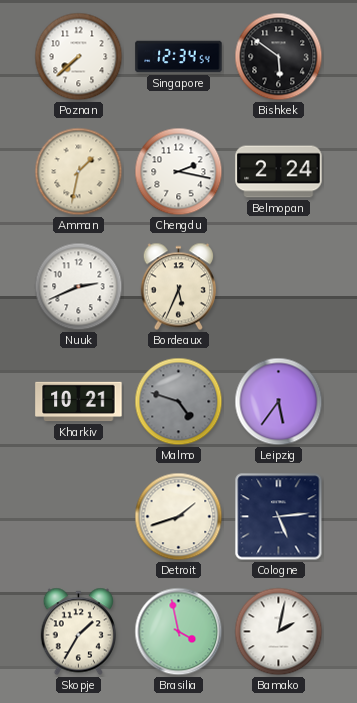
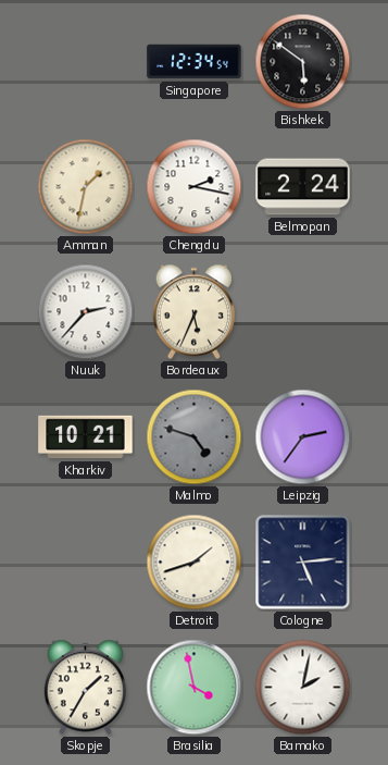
Poznan: 7:38 -> none
Nuuk: 2:41 -> 2:37
Leipzig: 5:36 -> 2:36
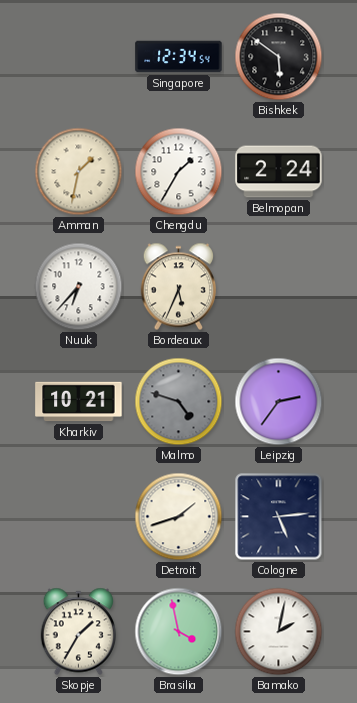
Chengdu: 2:17 -> 1:35
Nuuk: 2:37 -> 6:37
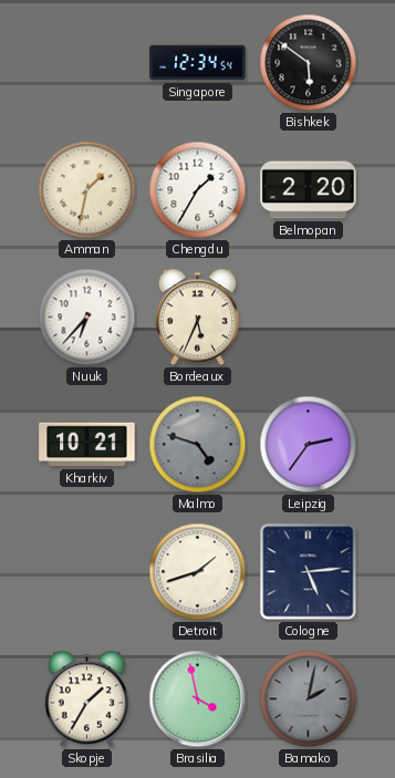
Belmopan: 2:24 -> 2:20
Bamako dial: white -> grey
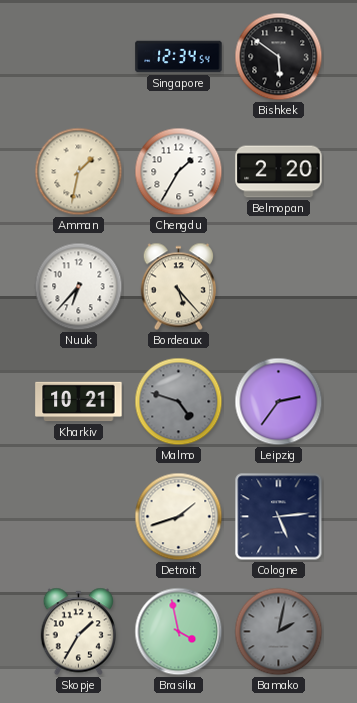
Bordeaux: 5:34 -> 5:23
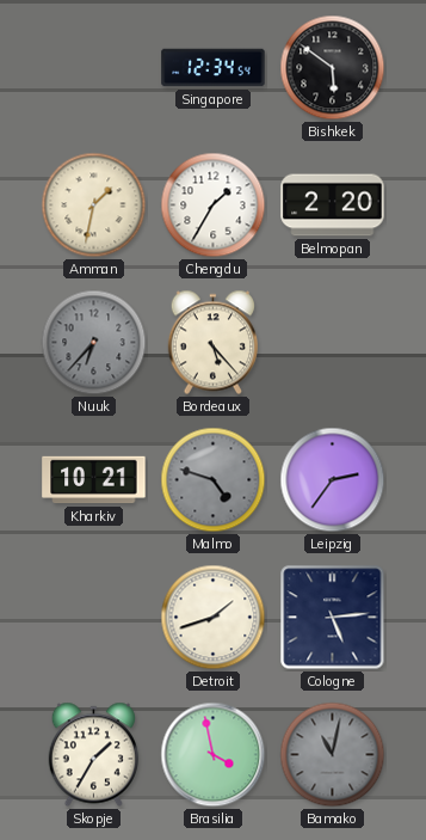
Nuuk dial: white -> grey
Bamako: 2:02 -> 11:02
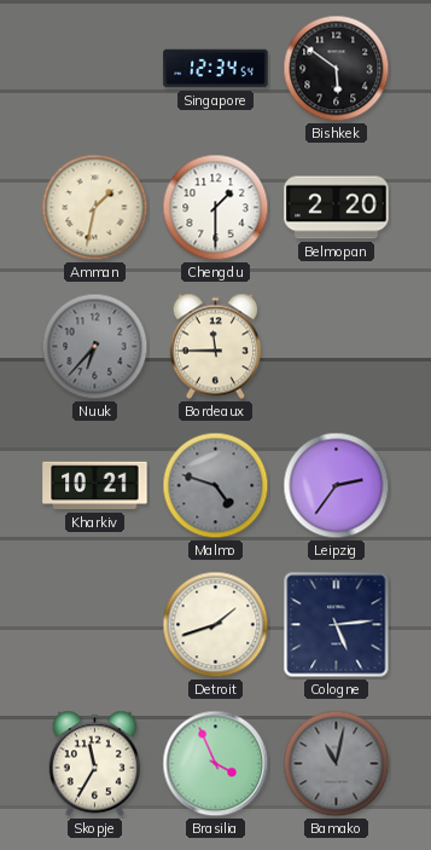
Chengdu: 1:35 -> 1:30
Bordeaux: 5:23 -> 11:45
Skopje: 1:35 -> 11:35
Brasilia: 3:58 -> 3:56
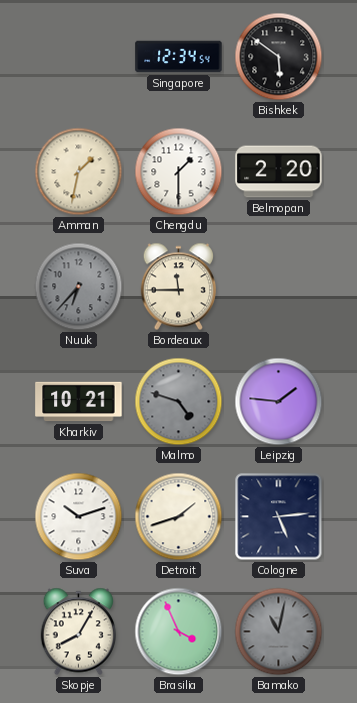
Leipzig: 2:36 -> 1:46
Suva: none -> 10:12
Skopje: 11:35 -> 8:05
